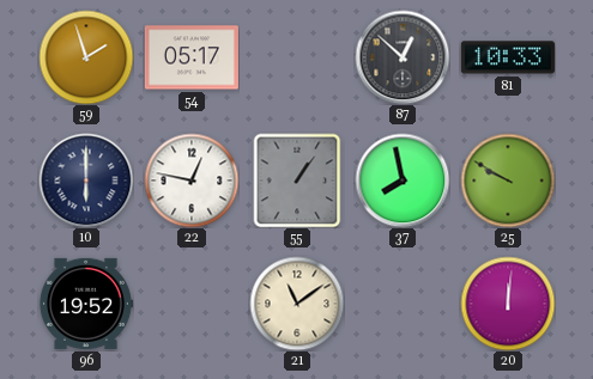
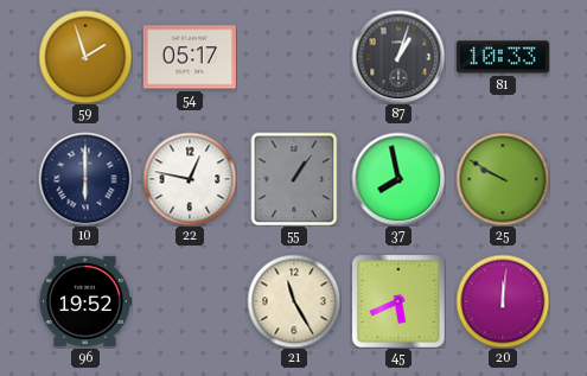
87: 12:52 -> 1:03
21: 11:09 -> 11:25
45: none -> 5:41
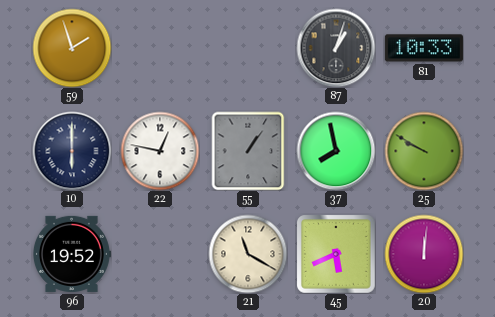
54: 05:17 -> none
21: 11:25 -> 11:20
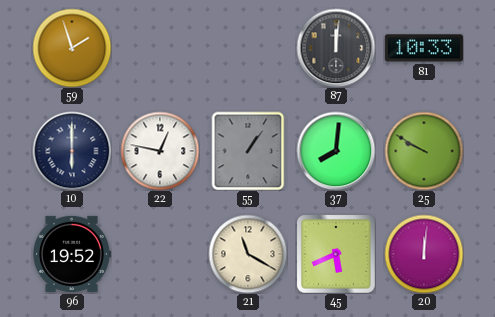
87: 1:03 -> 12:01
37: 7:58 -> 8:01
